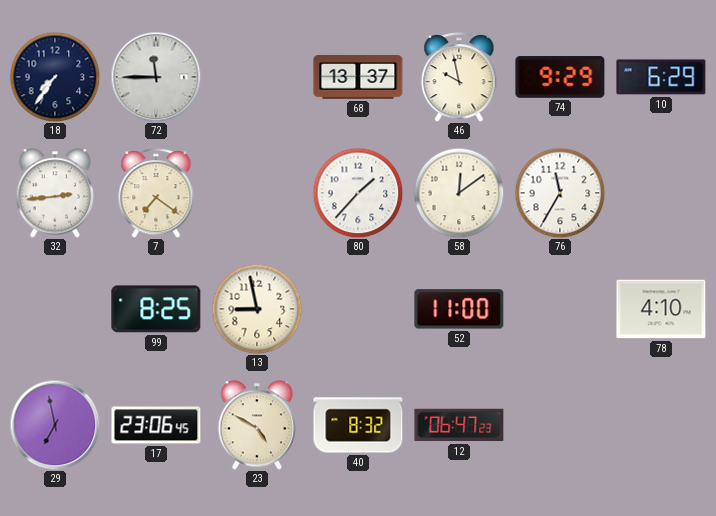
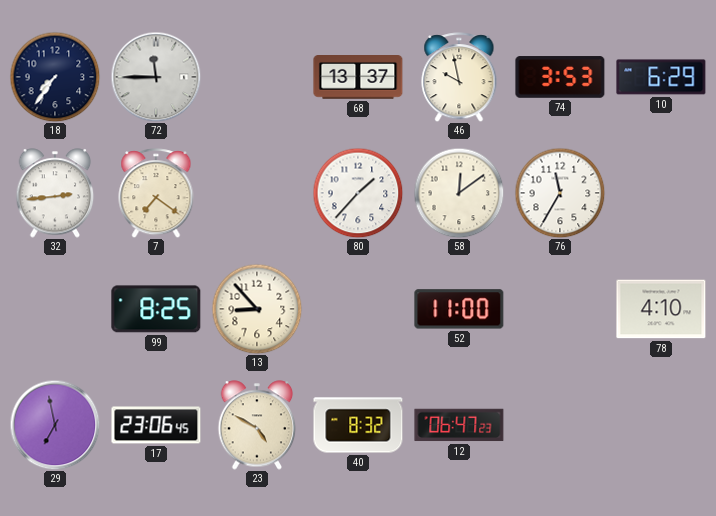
74: 9:29 -> 3:53
13: 8:58 -> 8:53
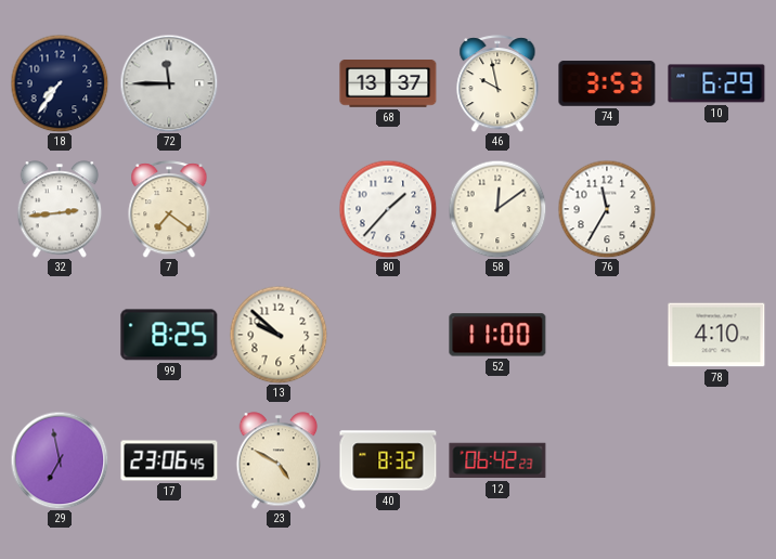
13: 8:53 -> 9:52
12: 06:47 -> 06:42
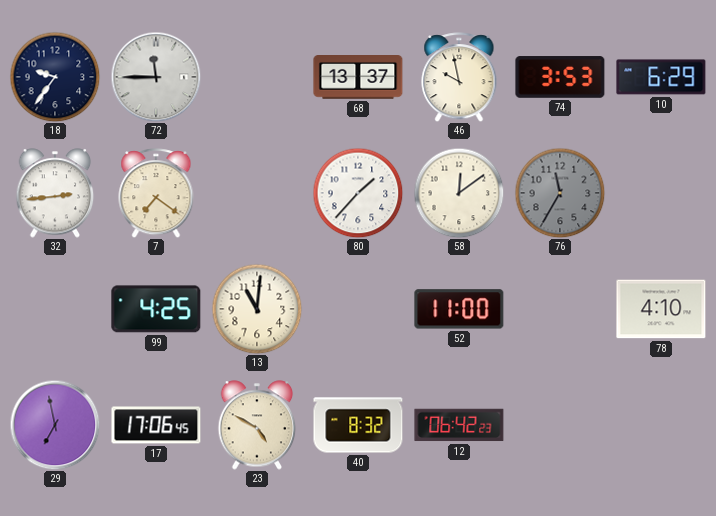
18: 7:36 -> 9:36
76 dial: white -> grey
99: 8:25 -> 4:25
13: 9:52 -> 11:01
17: 23:06 -> 17:06
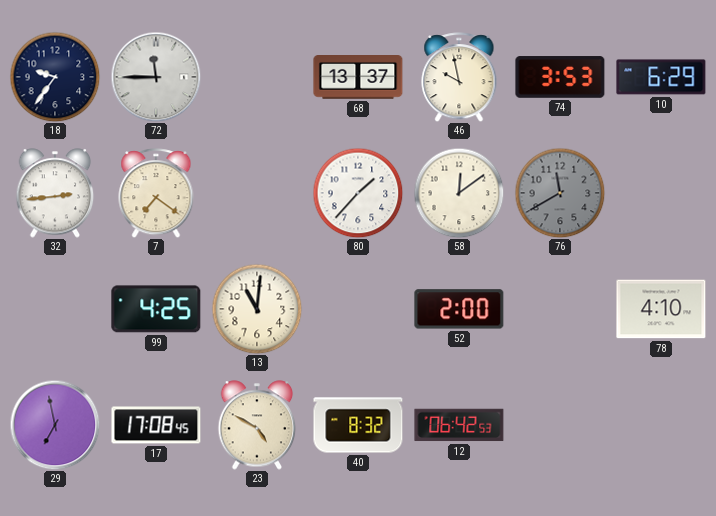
76: 11:35 -> 11:40
52: 11:00 -> 2:00
17: 17:06 -> 17:08
12: 06:42:23 -> 06:42:53
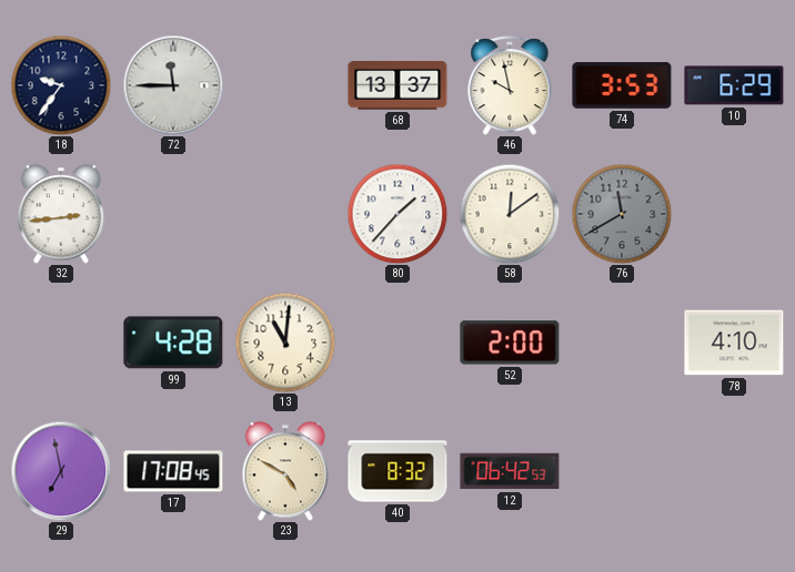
7: 7:21 -> none
99: 4:25 -> 4:28
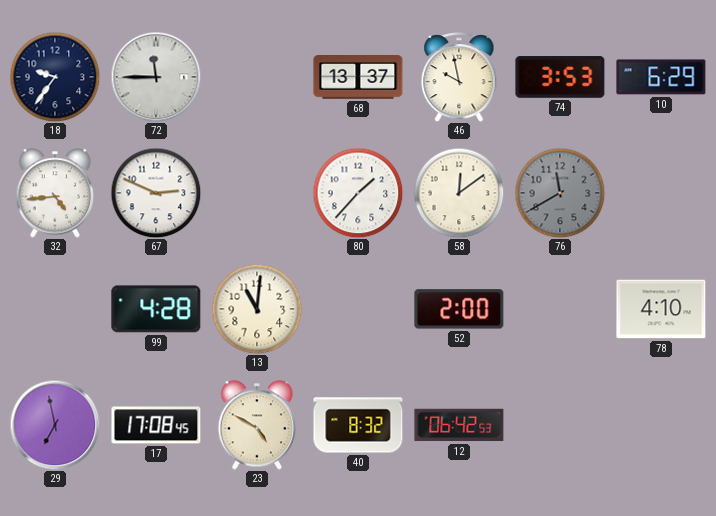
32: 2:44 -> 4:44
67: none -> 2:49
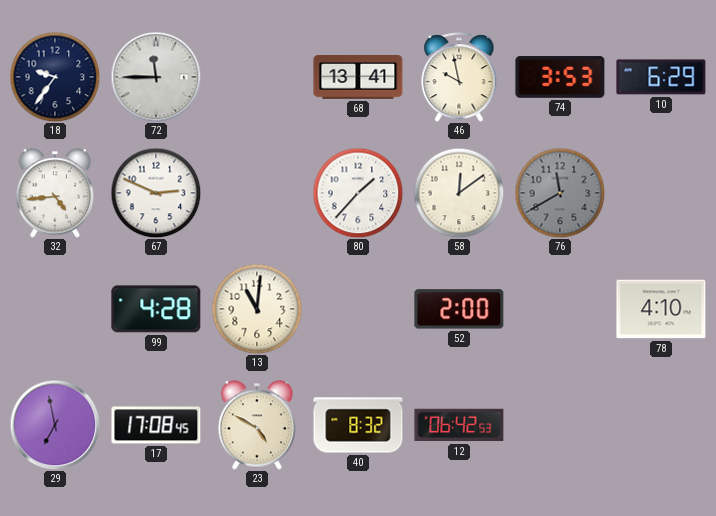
68: 13:37 -> 13:41
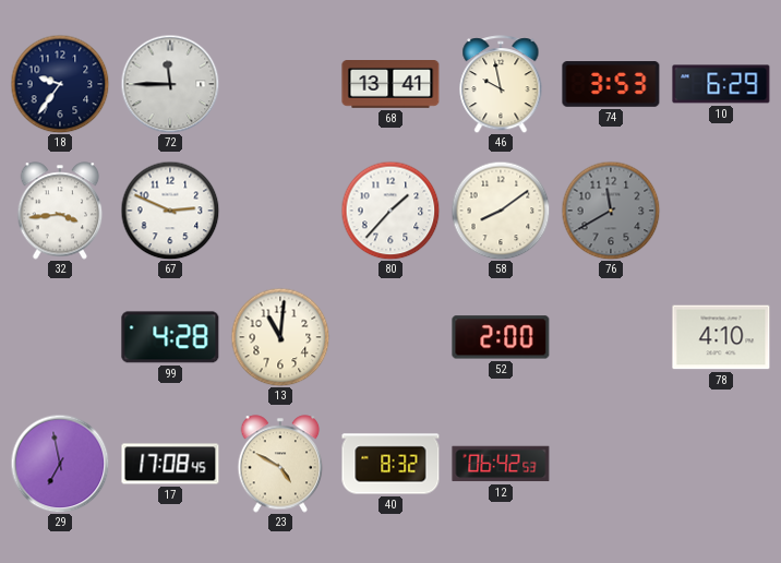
32: 4:44 -> 3:44
58: 12:09 -> 8:09
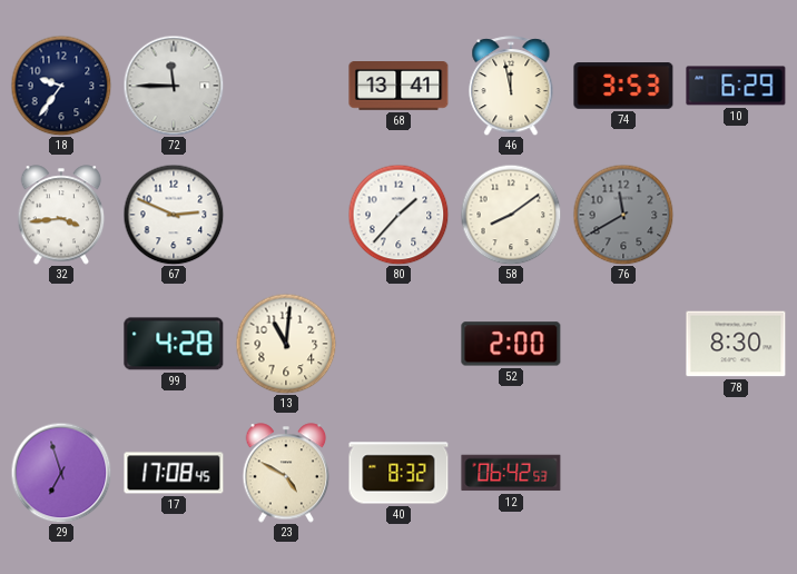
46: 9:58 -> 11:58
78: 4:10 -> 8:30
29: 6:58 -> 6:57
